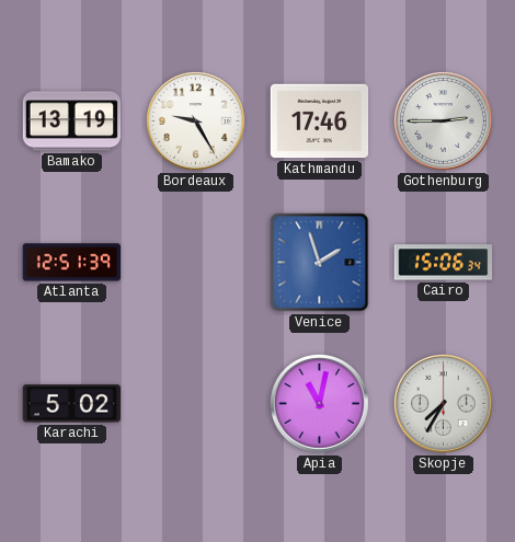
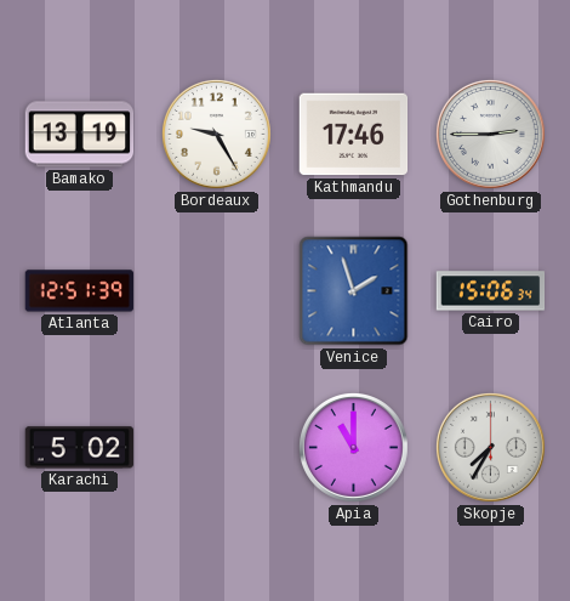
Apia: 11:02 -> 11:00
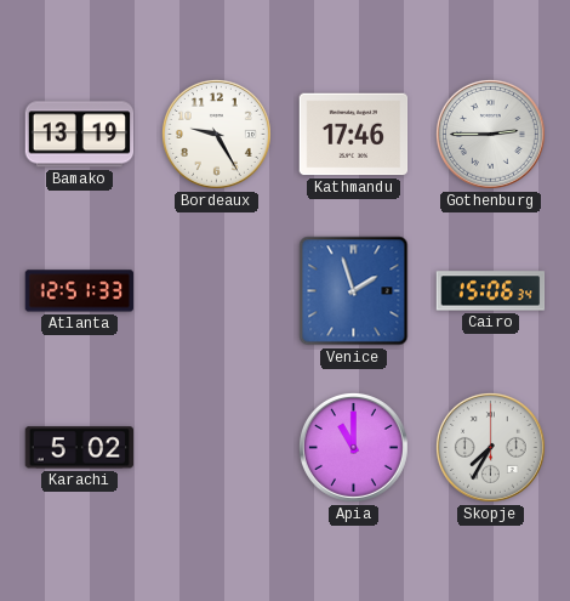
Atlanta: 12:51:39 -> 12:51:33
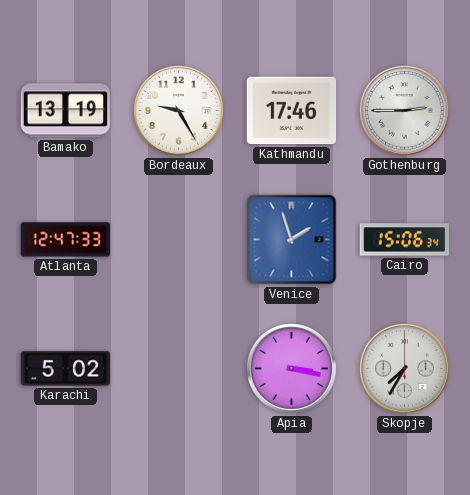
Atlanta: 12:51 -> 12:47
Apia: 11:00 -> 3:17
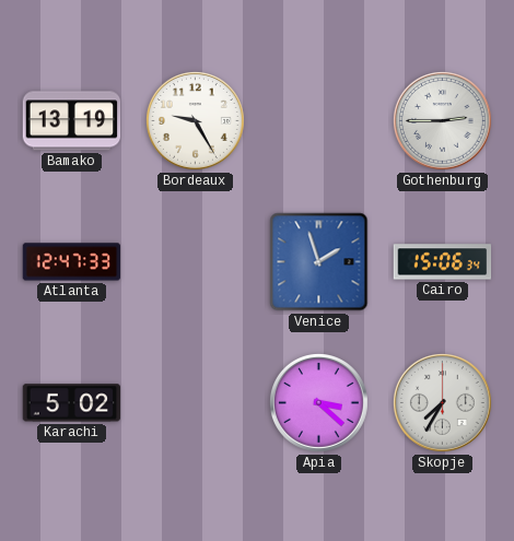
Kathmandu: 17:46 -> none
Apia: 3:17 -> 3:22
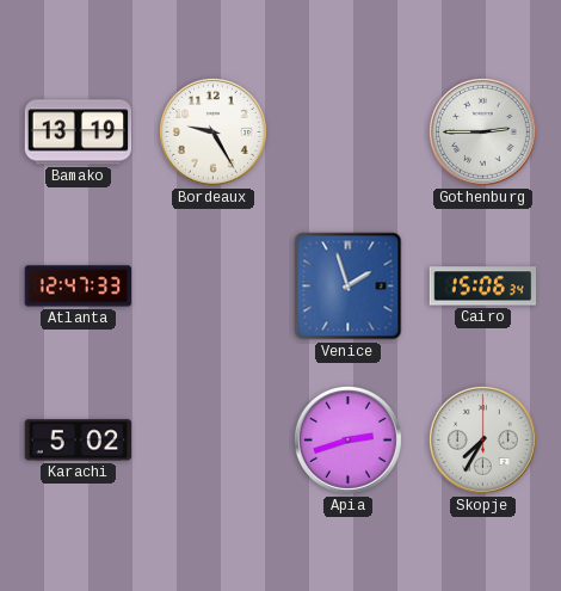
Apia: 3:22 -> 2:42
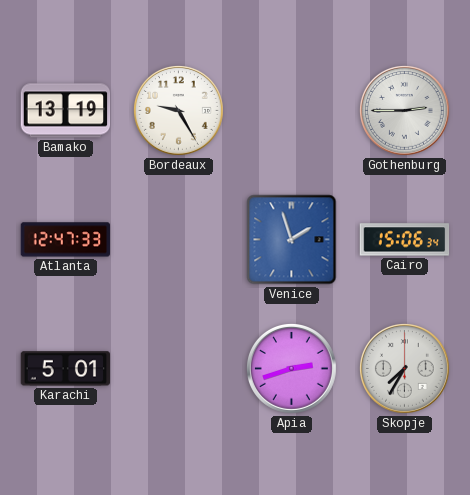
Karachi: 5:02 -> 5:01
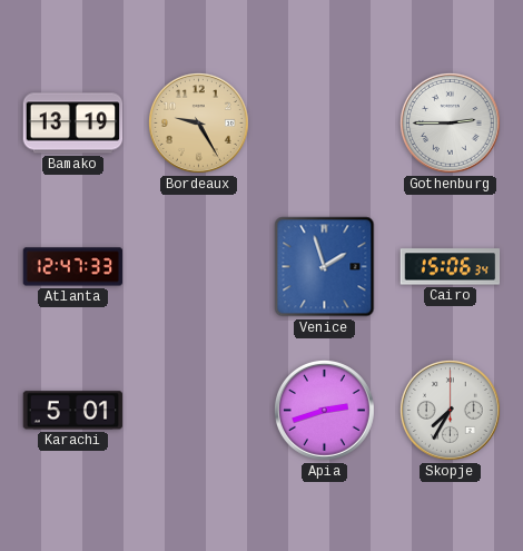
Bordeaux dial: white -> champagne
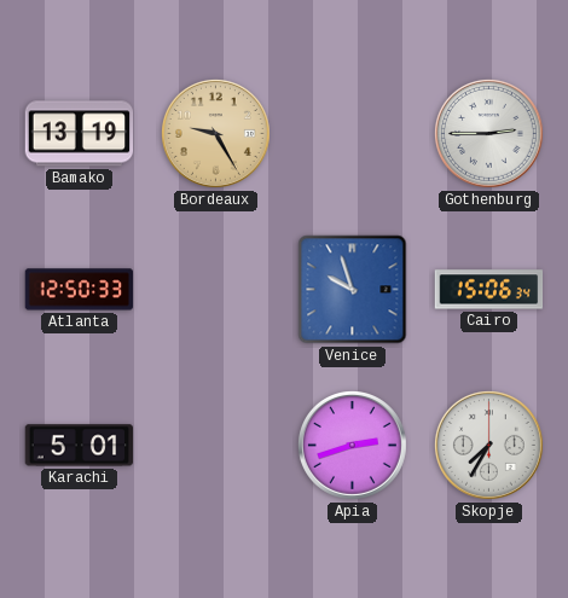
Atlanta: 12:47 -> 12:50
Venice: 1:57 -> 9:57
